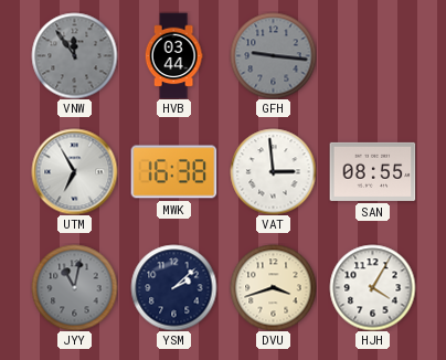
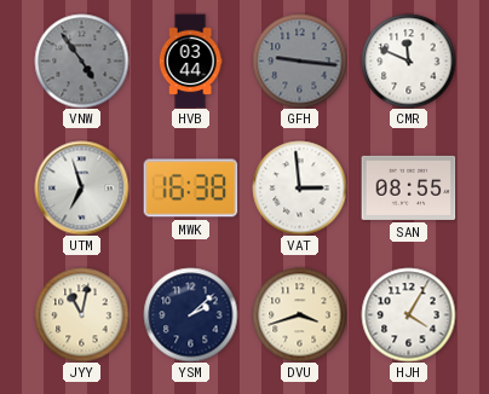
VNW: 11:54 -> 4:54
CMR: none -> 11:49
UTM: 6:55 -> 6:57
JYY dial: grey -> cream
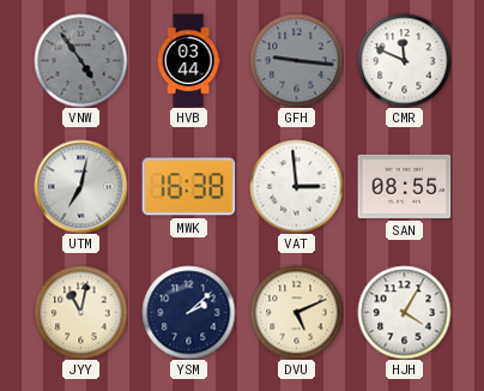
UTM: 6:57 -> 7:02
DVU: 3:42 -> 5:11
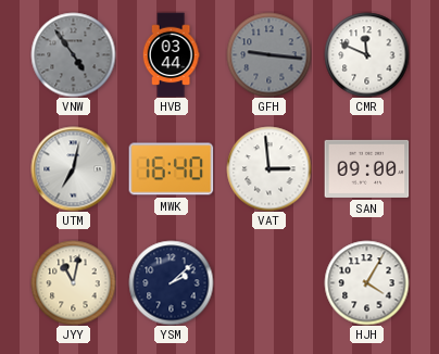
MWK: 16:38 -> 16:40
SAN: 08:55 -> 09:00
DVU: 5:11 -> none
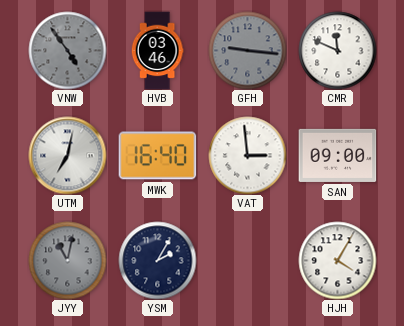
HVB: 03:44 -> 03:46
JYY dial: cream -> grey
YSM: 2:08 -> 2:05
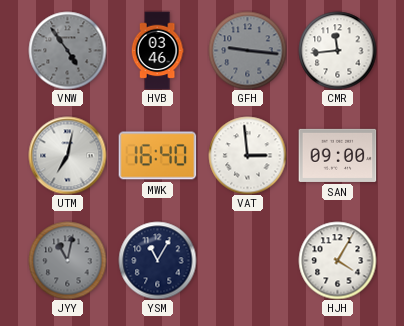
CMR: 11:49 -> 11:44
YSM: 2:05 -> 11:05
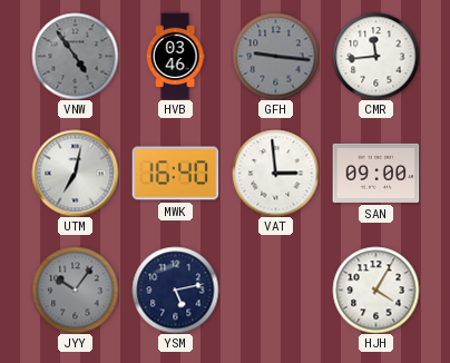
JYY: 11:02 -> 10:06
YSM: 11:05 -> 5:13
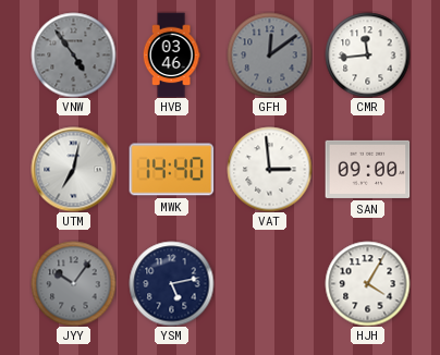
GFH: 9:16 -> 12:09
MWK: 16:40 -> 14:40
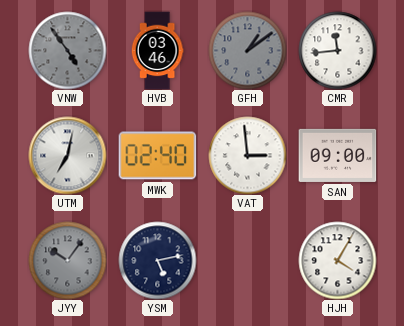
GFH: 12:09 -> 1:09
MWK: 14:40 -> 02:40
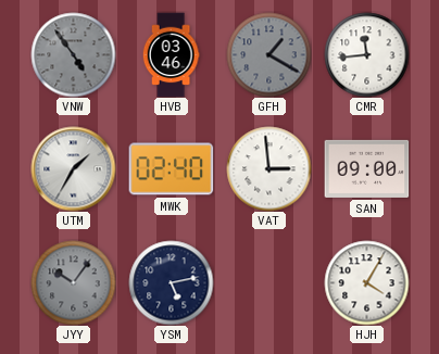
GFH: 1:09 -> 1:20
UTM: 7:02 -> 1:35
